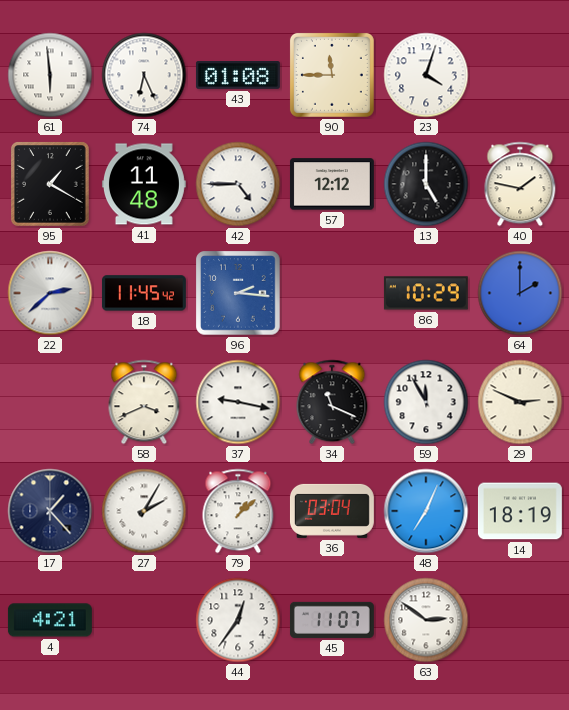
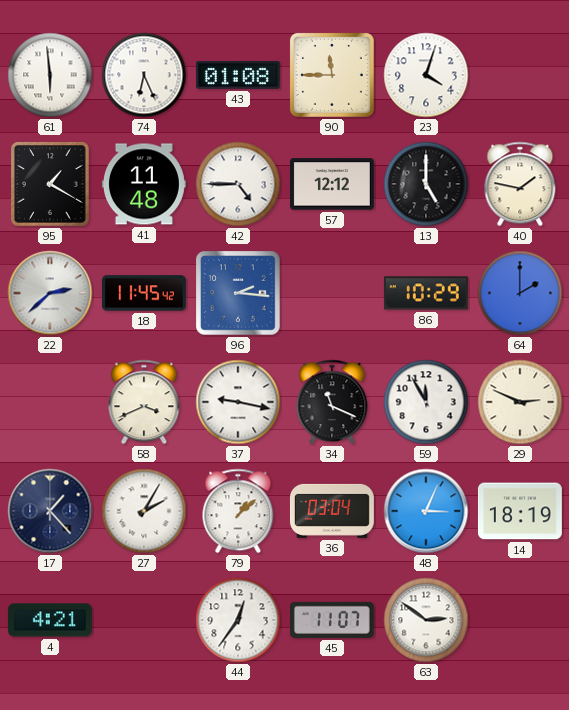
48: 7:04 -> 3:04
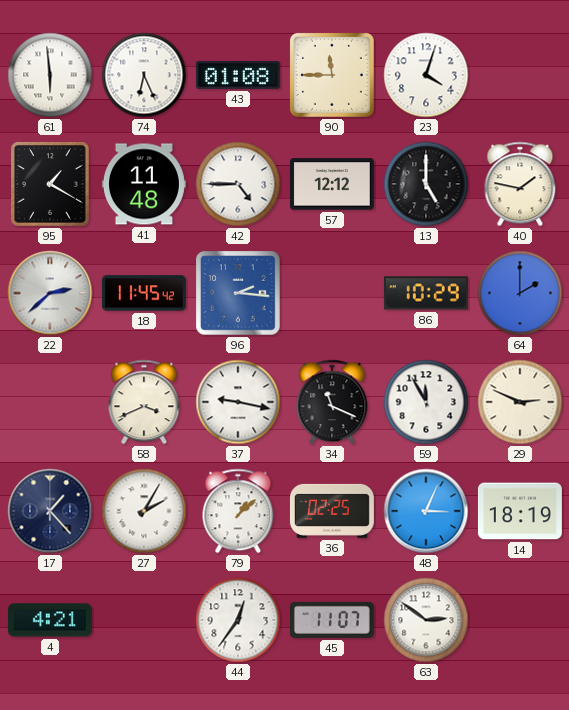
36: 03:04 -> 02:25
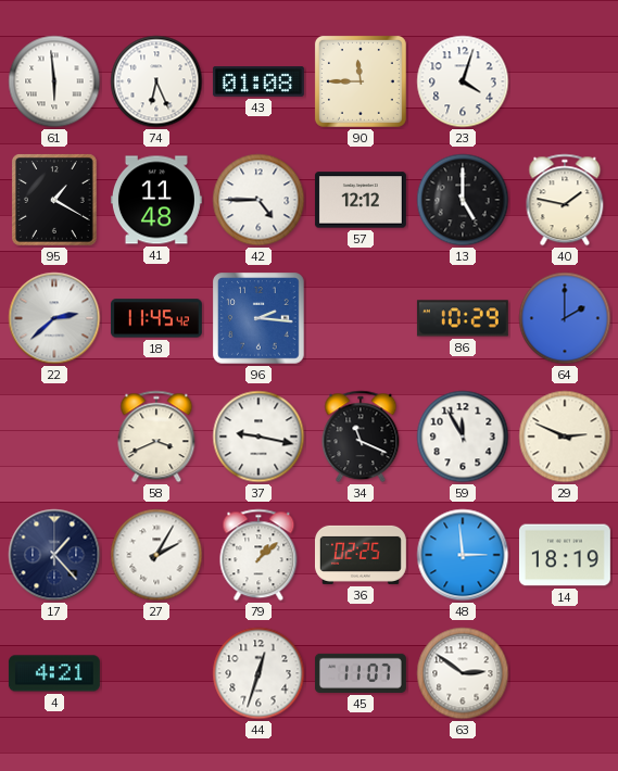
48: 3:04 -> 2:59
44: 12:36 -> 12:33
